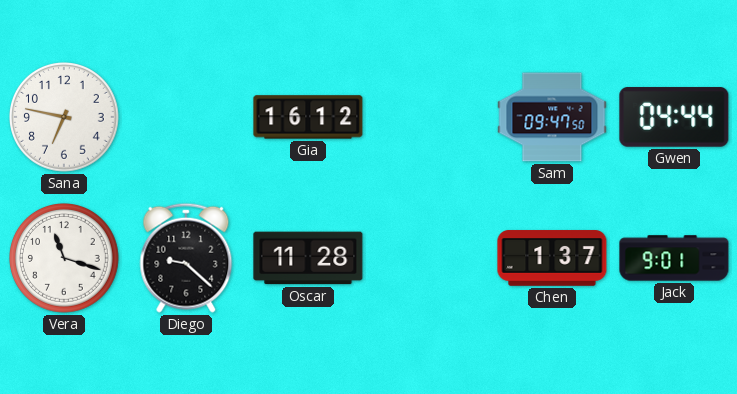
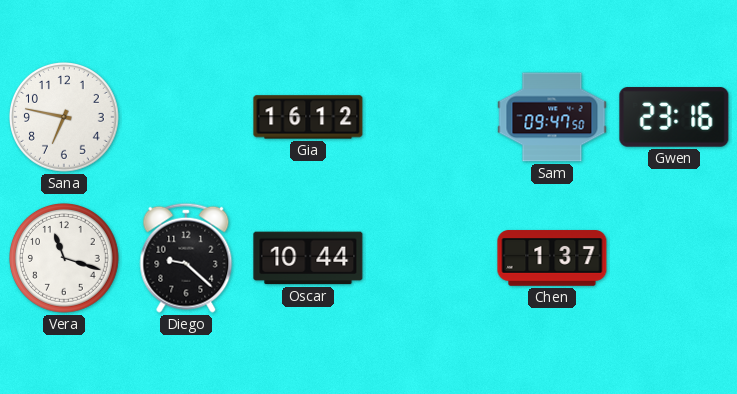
Gwen: 04:44 -> 23:16
Oscar: 11:28 -> 10:44
Jack: 9:01 -> none
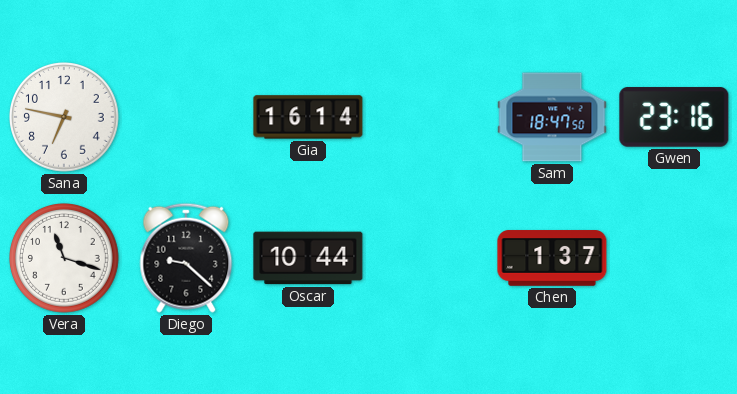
Gia: 16:12 -> 16:14
Sam: 09:47 -> 18:47
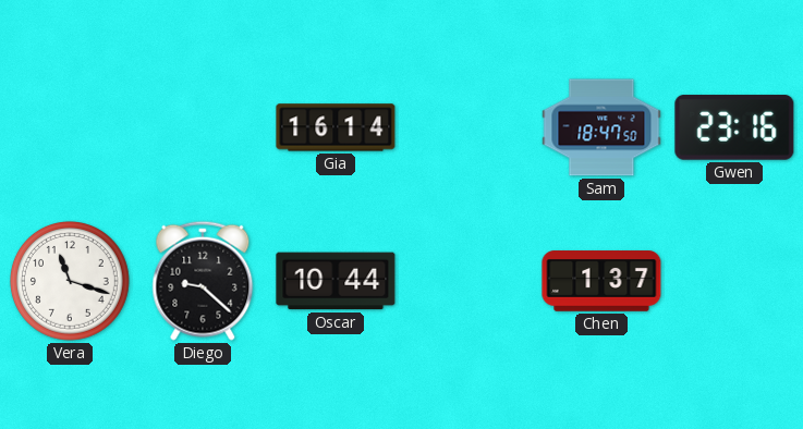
Sana: 6:47 -> none
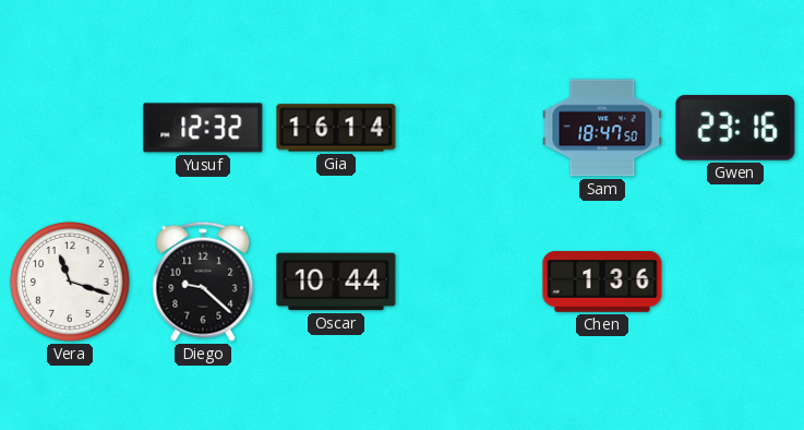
Yusuf: none -> 12:32
Chen: 1:37 -> 1:36
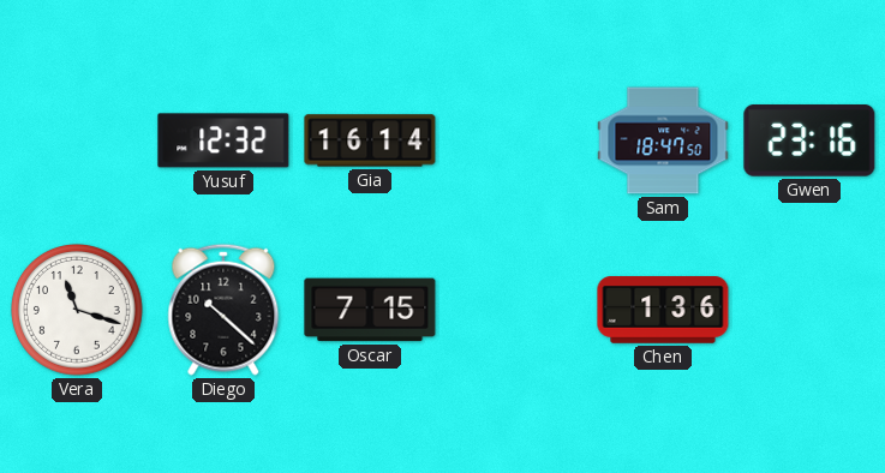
Diego: 9:22 -> 10:22
Oscar: 10:44 -> 7:15
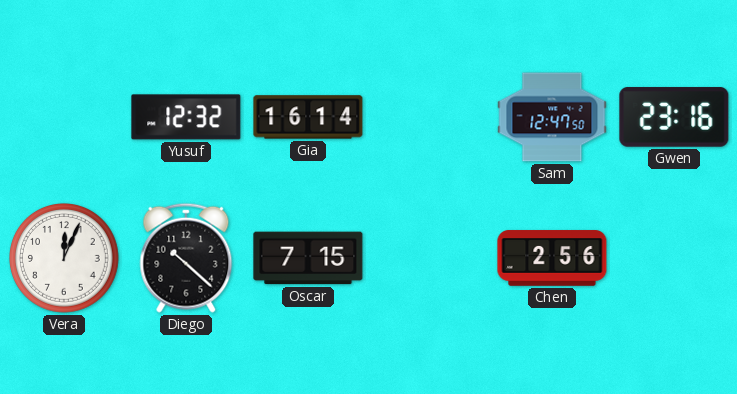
Sam: 18:47 -> 12:47
Vera: 11:18 -> 12:04
Chen: 1:36 -> 2:56
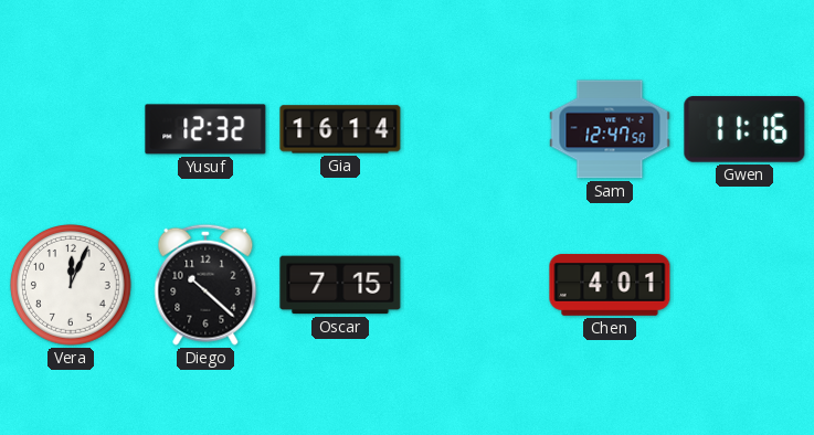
Gwen: 23:16 -> 11:16
Chen: 2:56 -> 4:01
